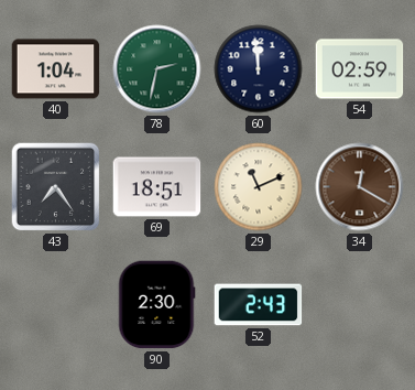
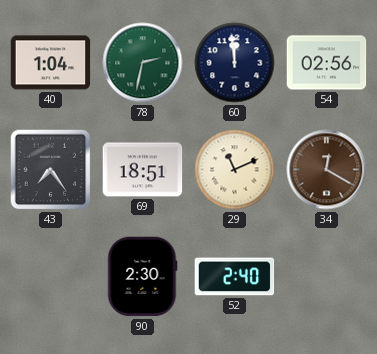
54: 02:59 -> 02:56
52: 2:43 -> 2:40
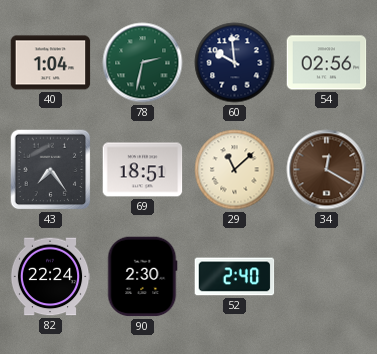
60: 11:59 -> 9:59
29: 11:11 -> 11:08
82: none -> 22:24
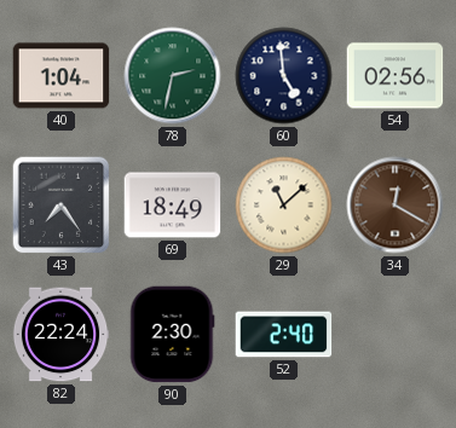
60: 9:59 -> 4:59
69: 18:51 -> 18:49
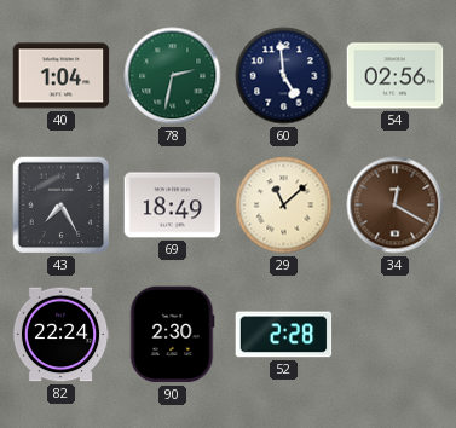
43: 7:24 -> 7:25
52: 2:40 -> 2:28
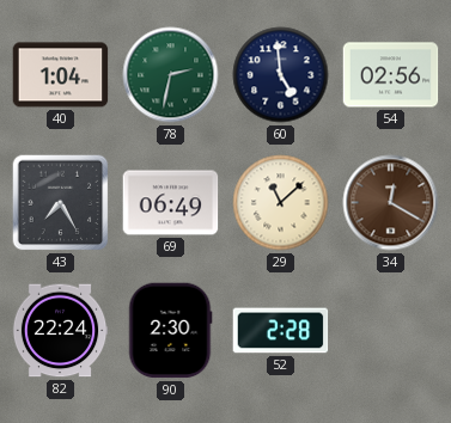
69: 18:49 -> 06:49
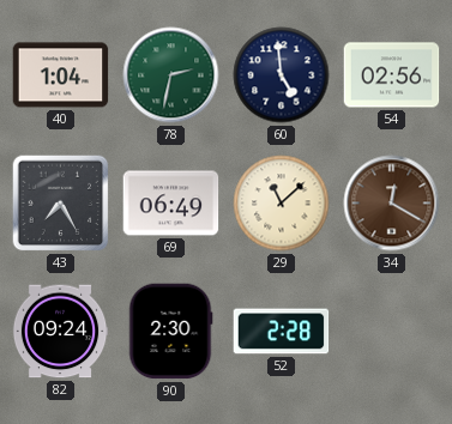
82: 22:24 -> 09:24
